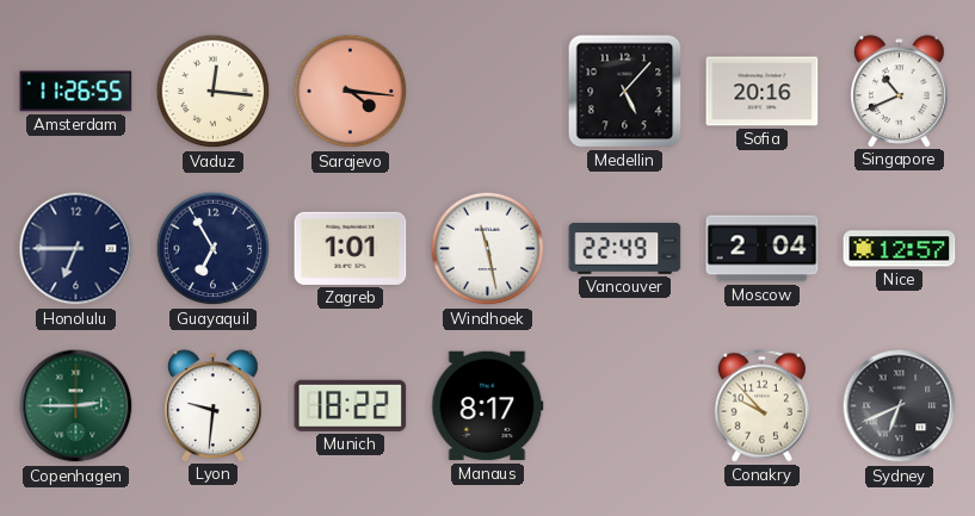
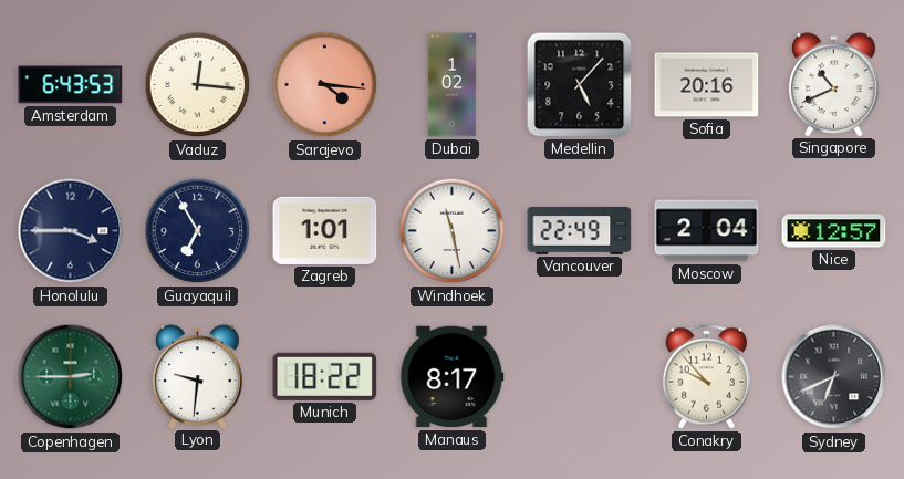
Amsterdam: 11:26 -> 6:43
Dubai: none -> 1:02
Honolulu: 6:45 -> 3:45
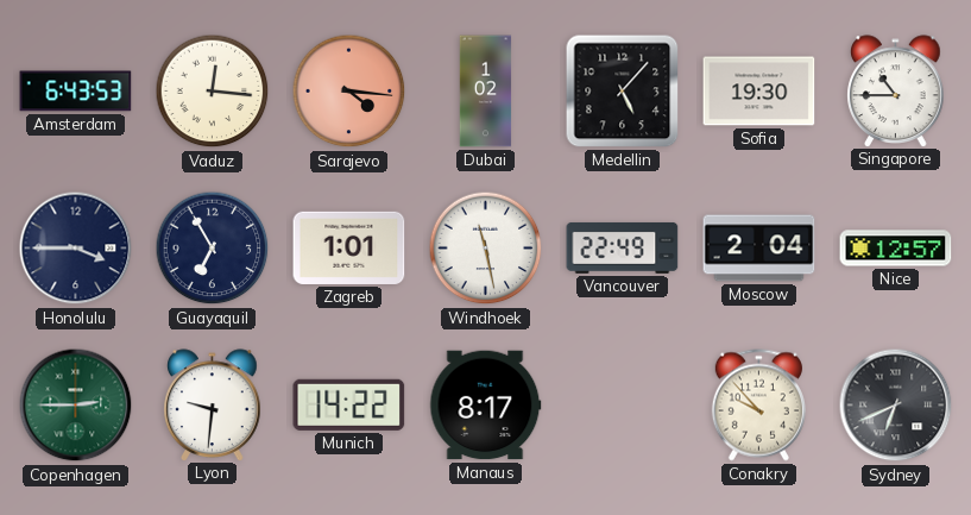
Sofia: 20:16 -> 19:30
Singapore: 10:41 -> 10:45
Munich: 18:22 -> 14:22
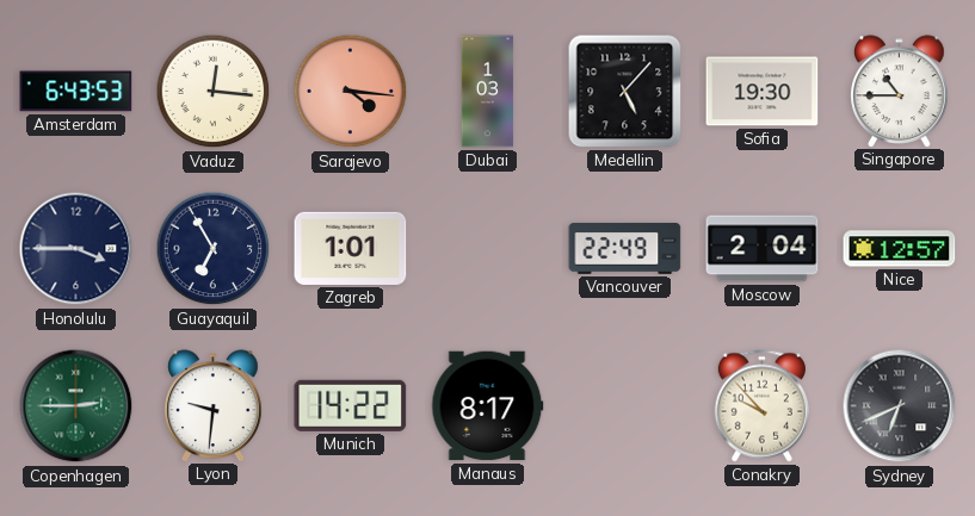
Dubai: 1:02 -> 1:03
Windhoek: 11:28 -> none
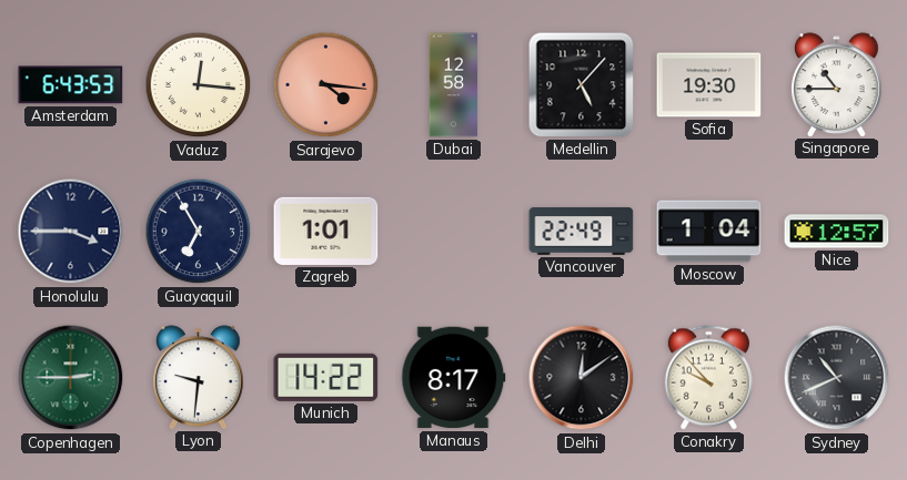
Dubai: 1:03 -> 12:58
Moscow: 2:04 -> 1:04
Delhi: none -> 12:09
Sydney: 6:41 -> 10:41
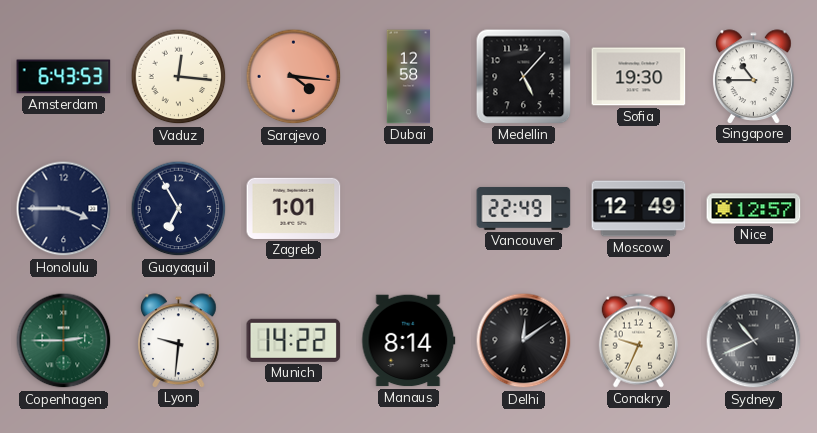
Moscow: 1:04 -> 12:49
Manaus: 8:17 -> 8:14
Conakry: 9:53 -> 9:34
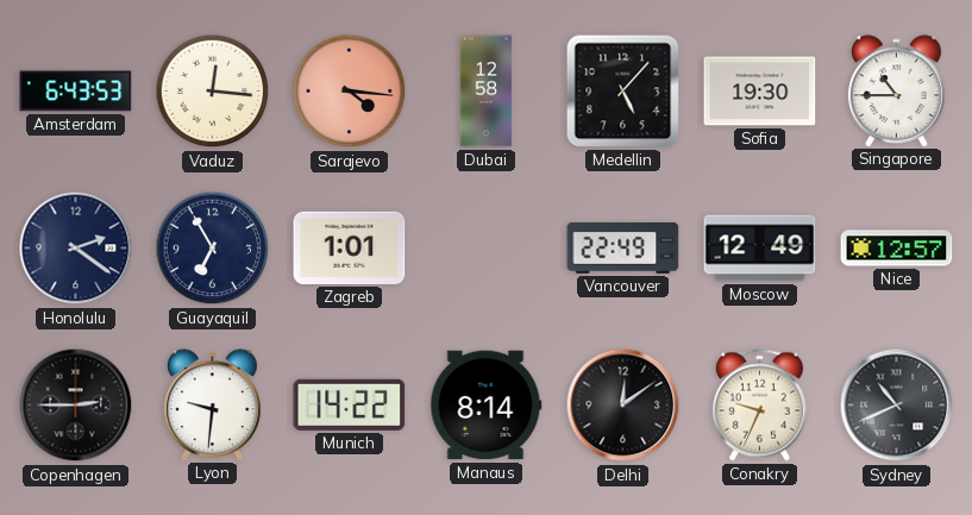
Honolulu: 3:45 -> 2:21
Copenhagen dial: green -> black
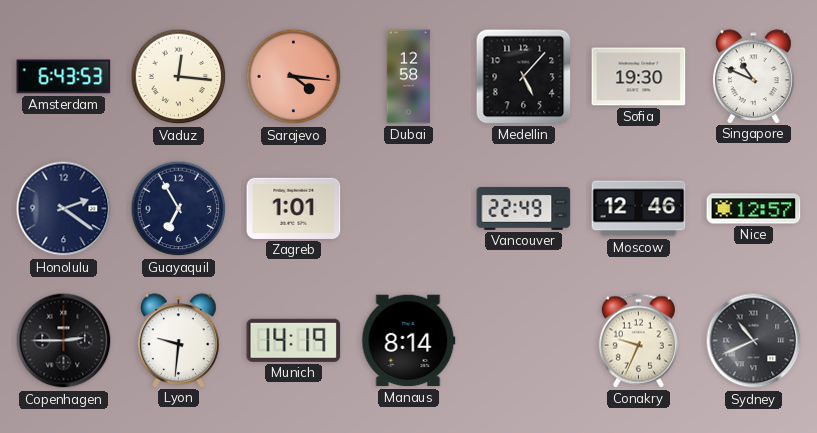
Singapore: 10:45 -> 10:49
Moscow: 12:49 -> 12:46
Munich: 14:22 -> 14:19
Delhi: 12:09 -> none
